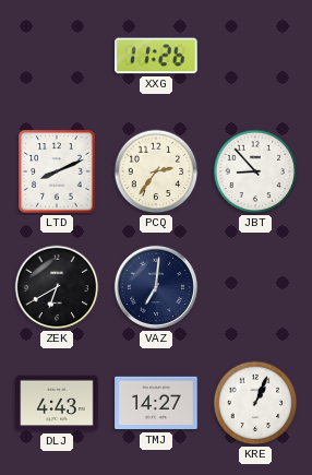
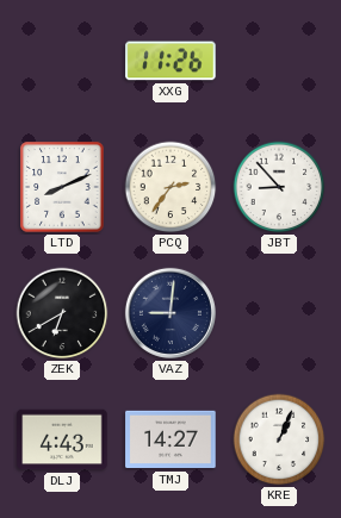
VAZ: 7:01 -> 9:01
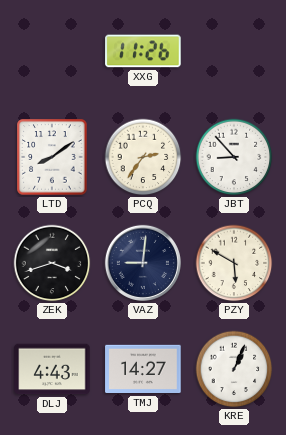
LTD: 8:11 -> 8:09
ZEK: 6:40 -> 3:42
PZY: none -> 5:50
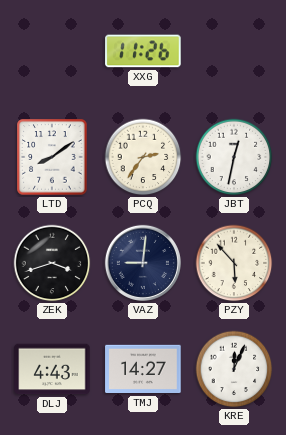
JBT: 8:53 -> 12:32
PZY: 5:50 -> 5:53
KRE: 1:04 -> 12:04
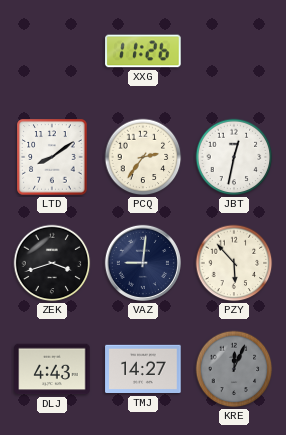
KRE dial: white -> grey
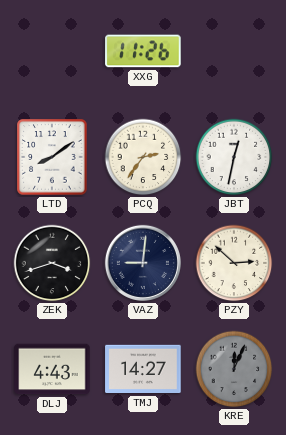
PZY: 5:53 -> 2:52
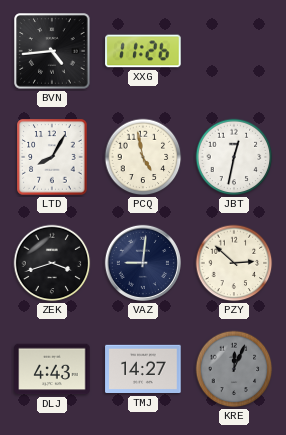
BVN: none -> 4:44
LTD: 8:09 -> 8:05
PCQ: 2:36 -> 4:58
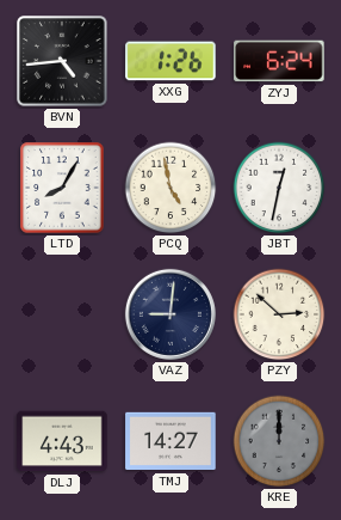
XXG: 11:26 -> 1:26
ZYJ: none -> 6:24
ZEK: 3:42 -> none
KRE: 12:04 -> 12:00
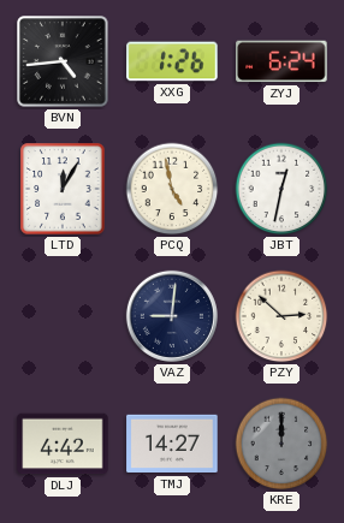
LTD: 8:05 -> 12:05
DLJ: 4:43 -> 4:42
